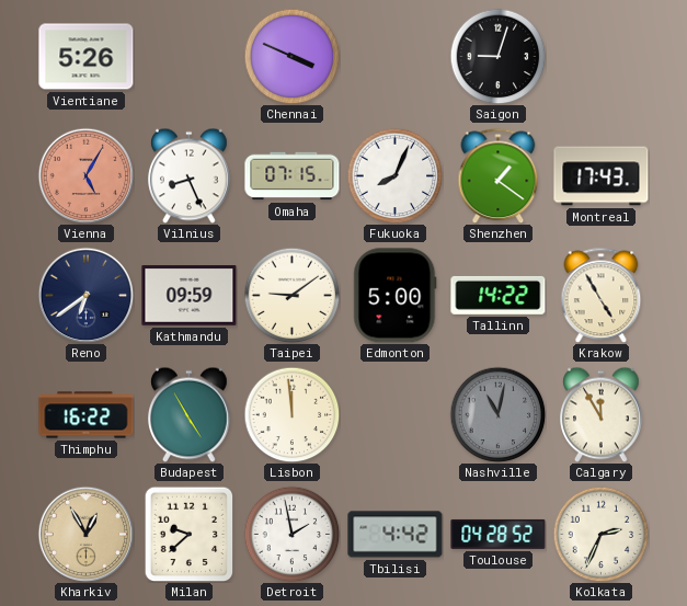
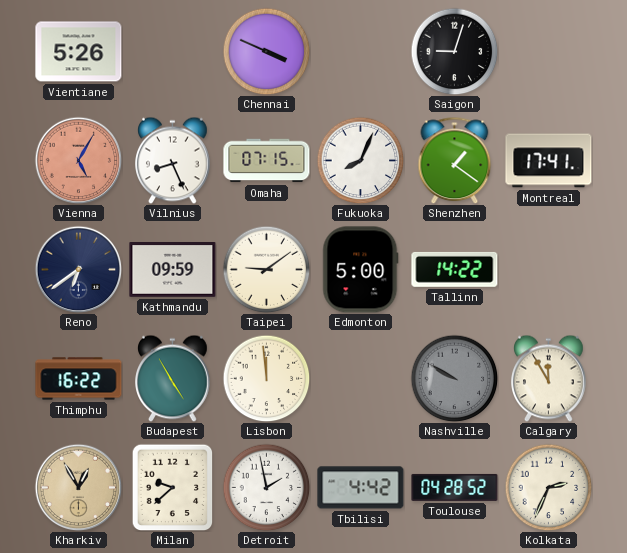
Montreal: 17:43 -> 17:41
Krakow: 4:55 -> none
Nashville: 11:02 -> 9:50
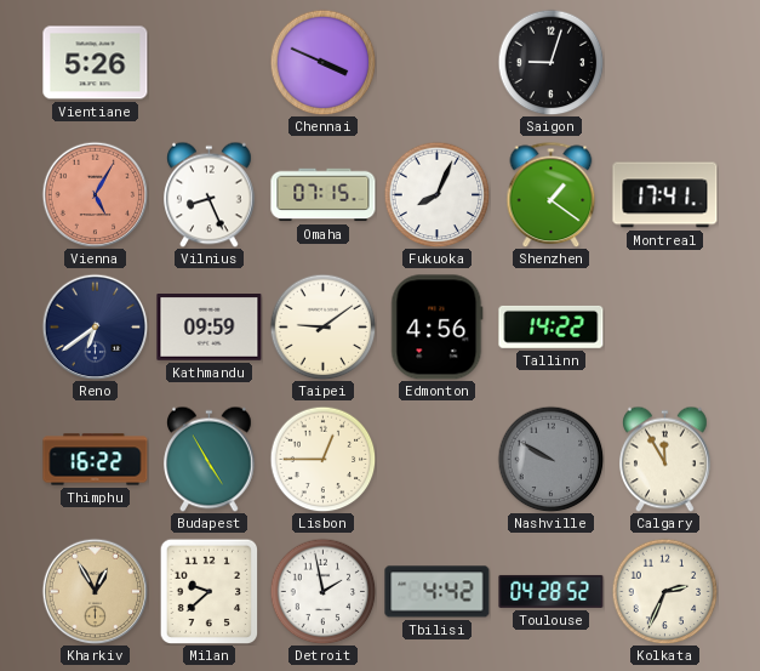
Edmonton: 5:00 -> 4:56
Lisbon: 11:59 -> 12:45
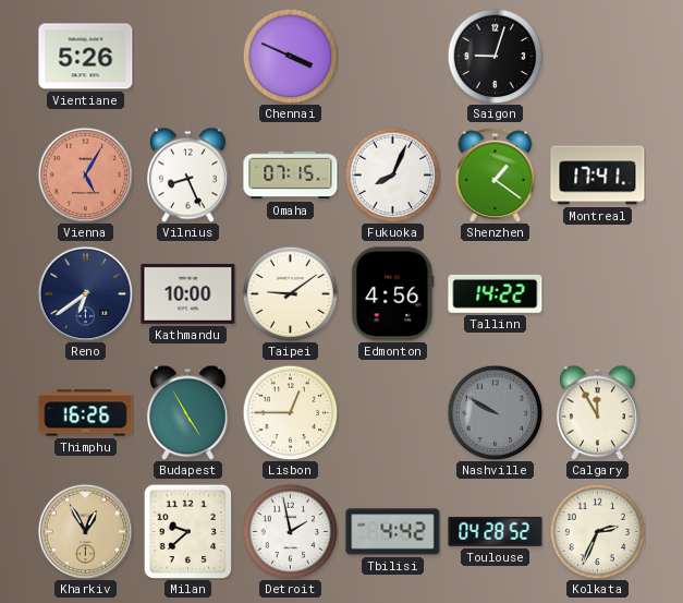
Kathmandu: 09:59 -> 10:00
Thimphu: 16:22 -> 16:26
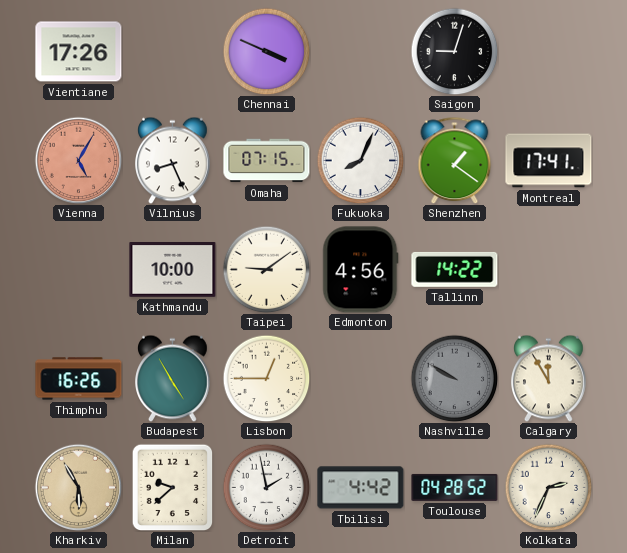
Vientiane: 5:26 -> 17:26
Reno: 6:39 -> none
Kharkiv: 12:55 -> 5:55
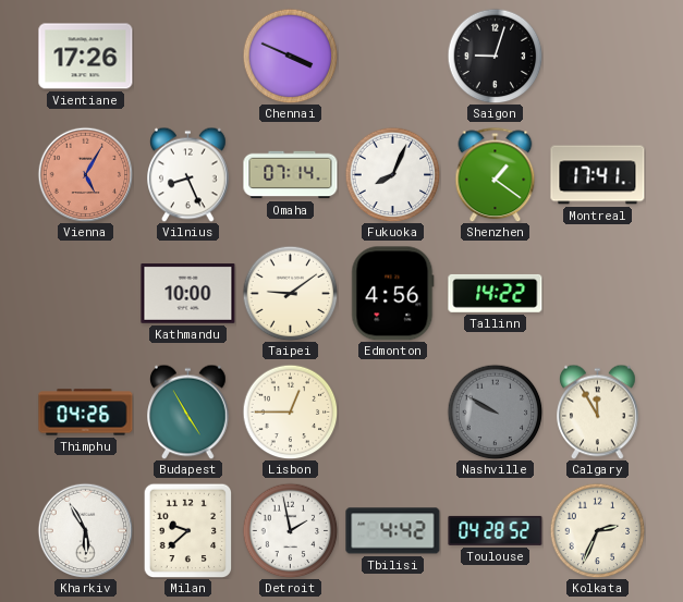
Omaha: 07:15 -> 07:14
Thimphu: 16:26 -> 04:26
Kharkiv dial: champagne -> white
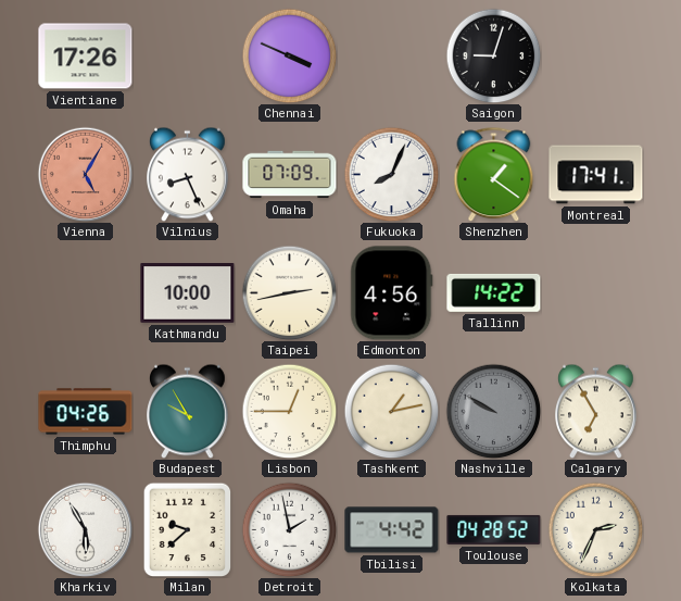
Omaha: 07:14 -> 07:09
Taipei: 9:09 -> 2:43
Budapest: 4:55 -> 9:55
Tashkent: none -> 1:13
Calgary: 11:55 -> 6:55
